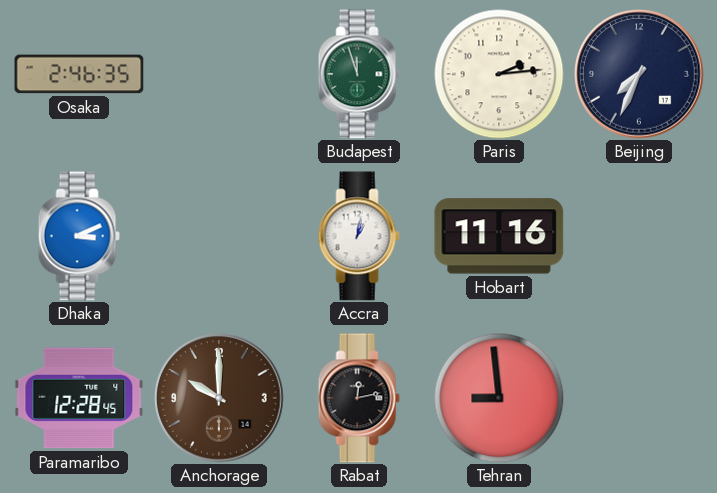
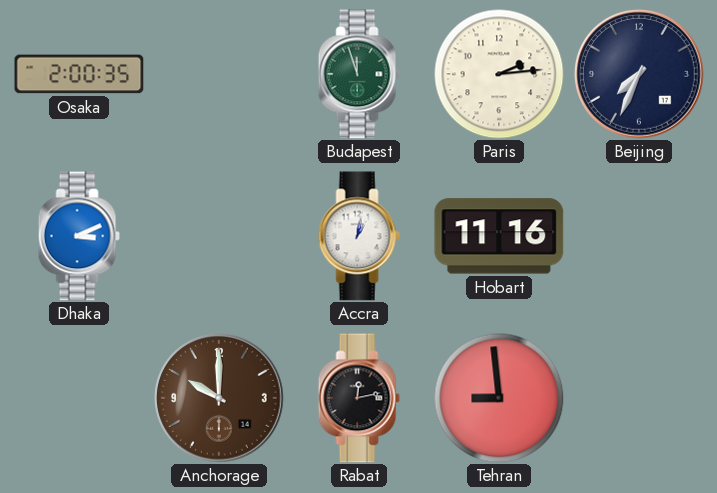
Osaka: 2:46 -> 2:00
Paramaribo: 12:28 -> none
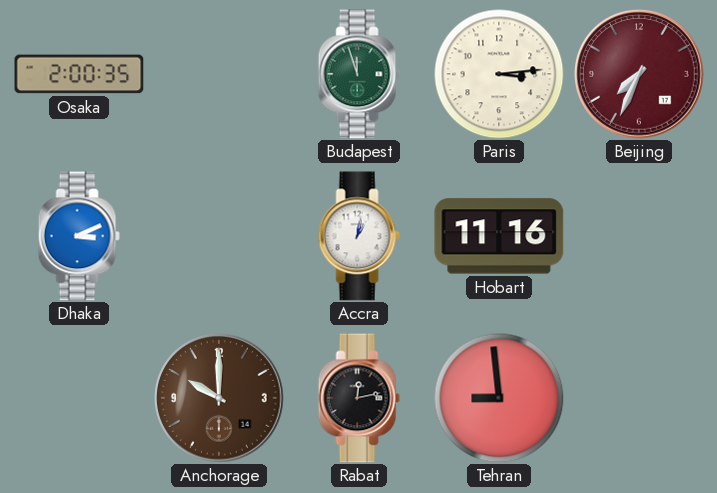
Paris: 2:14 -> 3:14
Beijing dial: navy -> burgundy
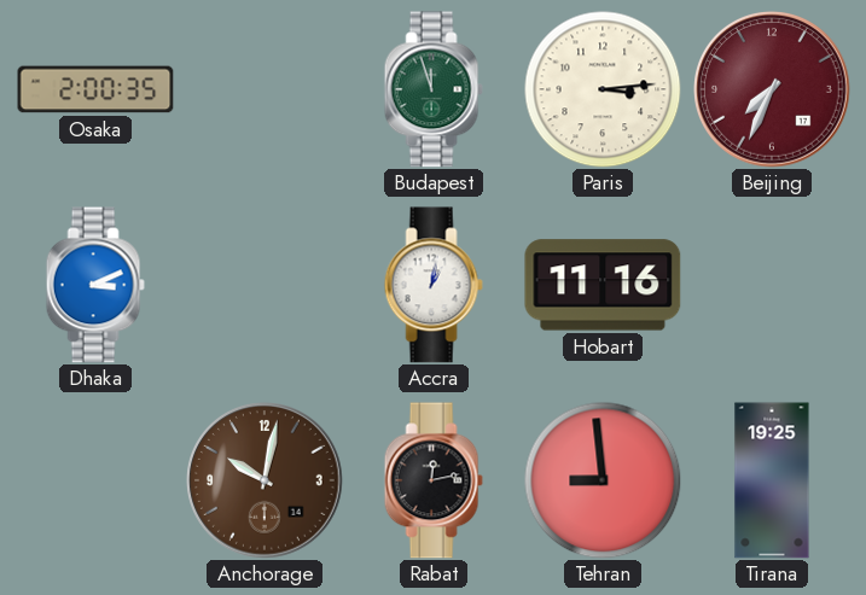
Anchorage: 10:00 -> 10:02
Tirana: none -> 19:25
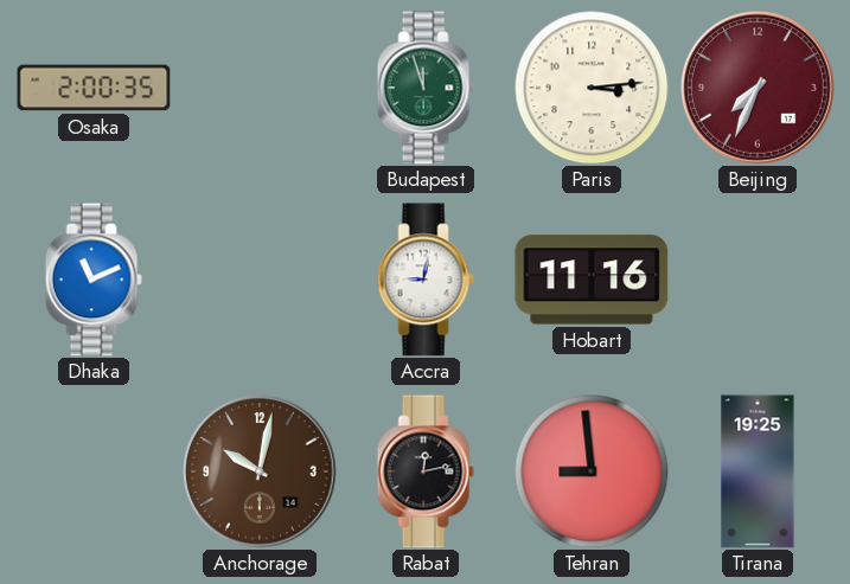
Dhaka: 3:11 -> 11:11
Accra: 1:02 -> 9:02
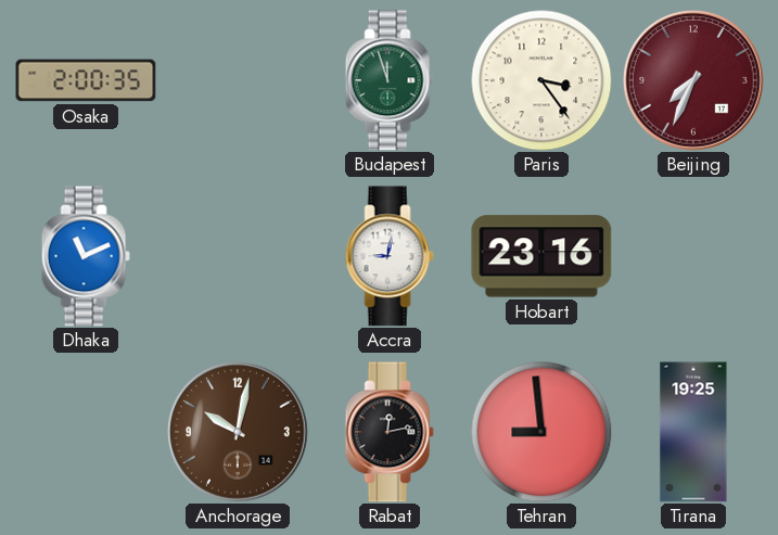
Paris: 3:14 -> 3:24
Hobart: 11:16 -> 23:16
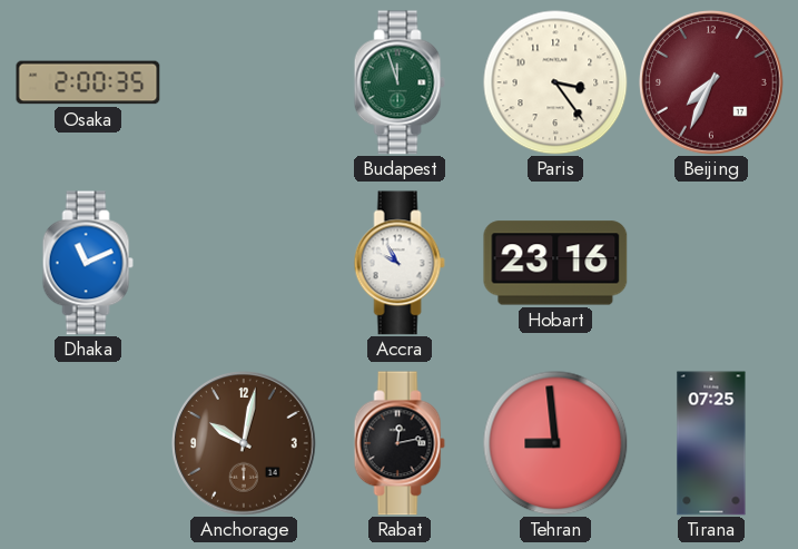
Accra: 9:02 -> 9:55
Tirana: 19:25 -> 07:25
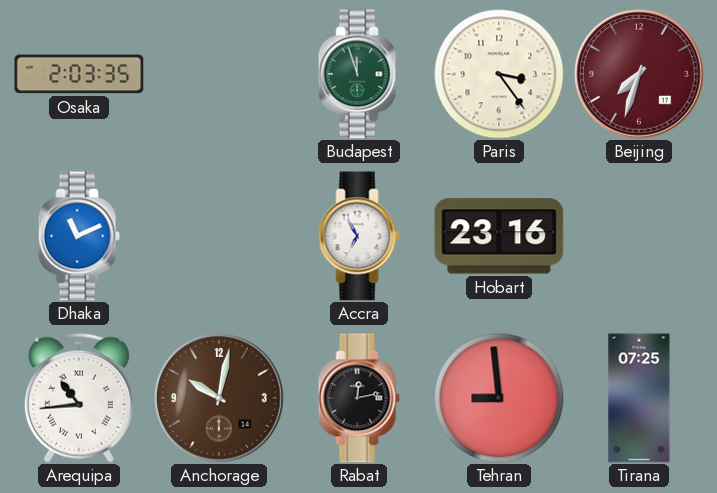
Osaka: 2:00 -> 2:03
Beijing: 7:34 -> 7:33
Accra: 9:55 -> 6:55
Arequipa: none -> 10:44
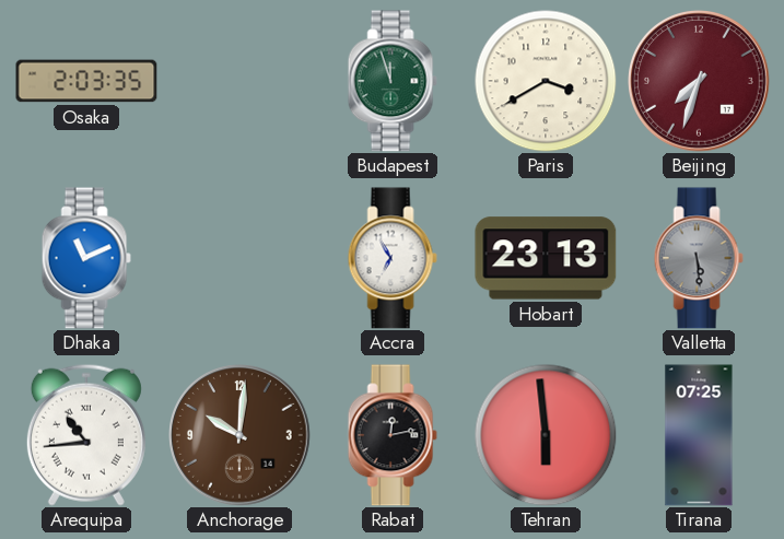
Paris: 3:24 -> 3:40
Hobart: 23:16 -> 23:13
Valletta: none -> 5:29
Anchorage: 10:02 -> 10:01
Tehran: 8:59 -> 5:59
